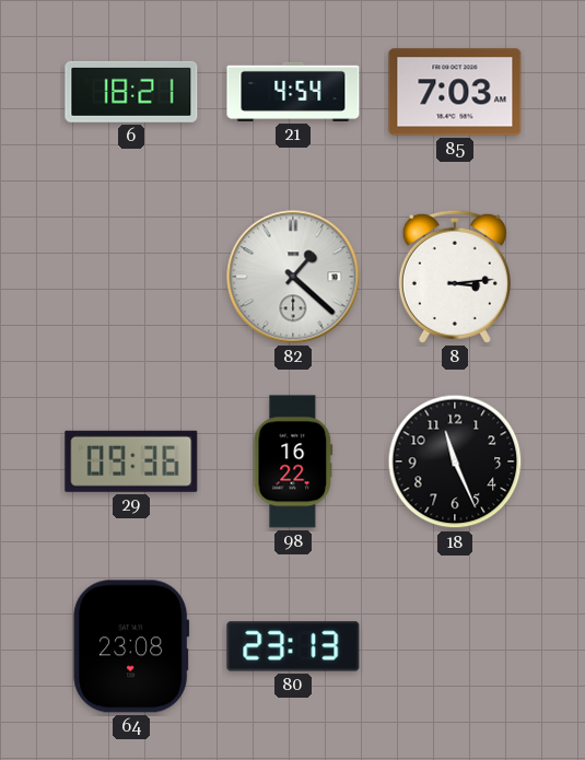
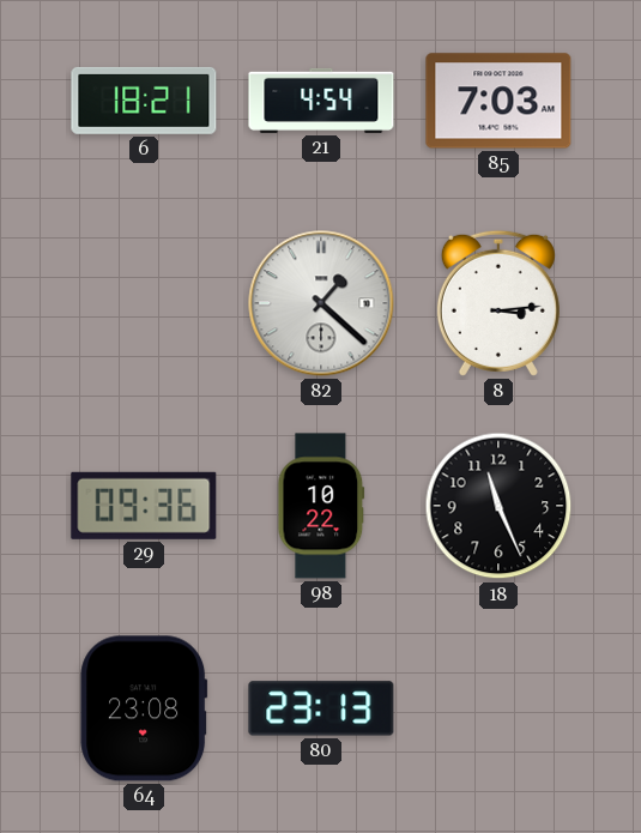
98: 16:22 -> 10:22
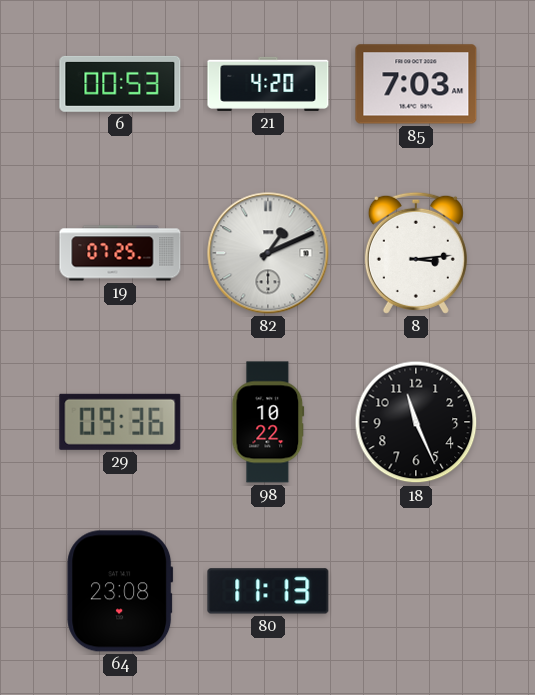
6: 18:21 -> 00:53
21: 4:54 -> 4:20
19: none -> 07:25
82: 1:22 -> 1:11
80: 23:13 -> 11:13
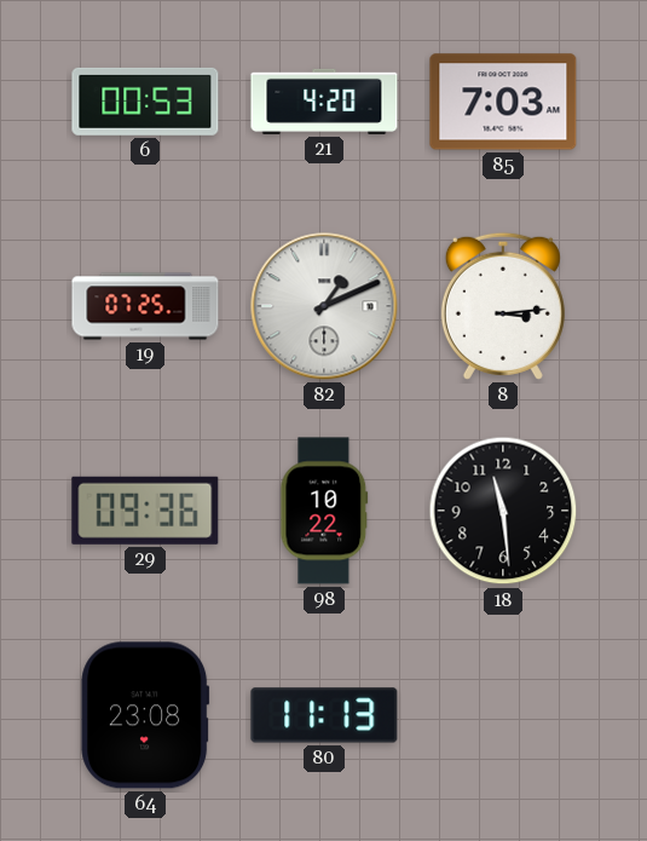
18: 11:26 -> 11:29
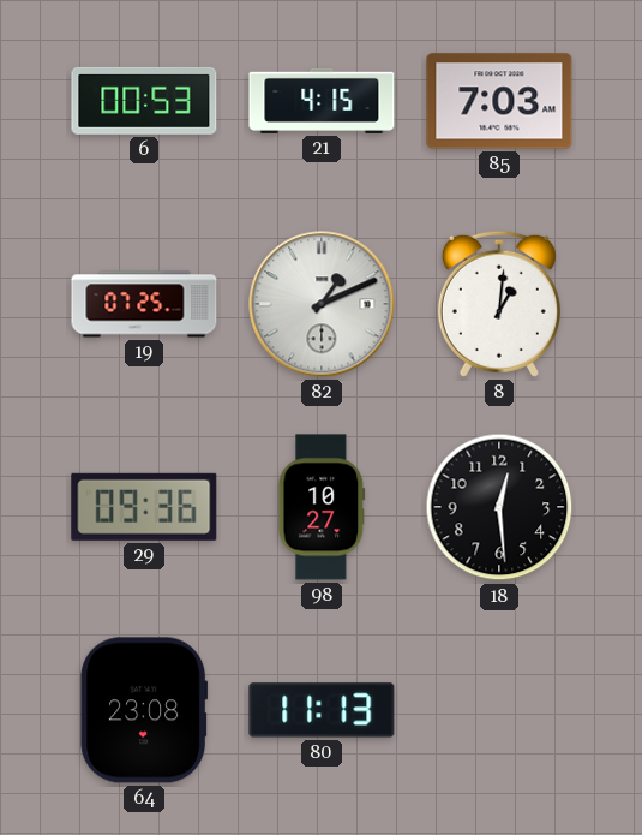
21: 4:20 -> 4:15
8: 3:14 -> 1:01
98: 10:22 -> 10:27
18: 11:29 -> 12:29
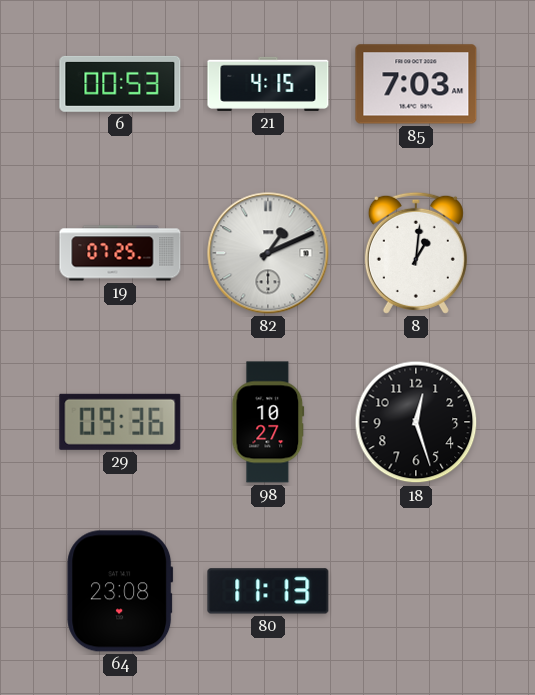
18: 12:29 -> 12:27
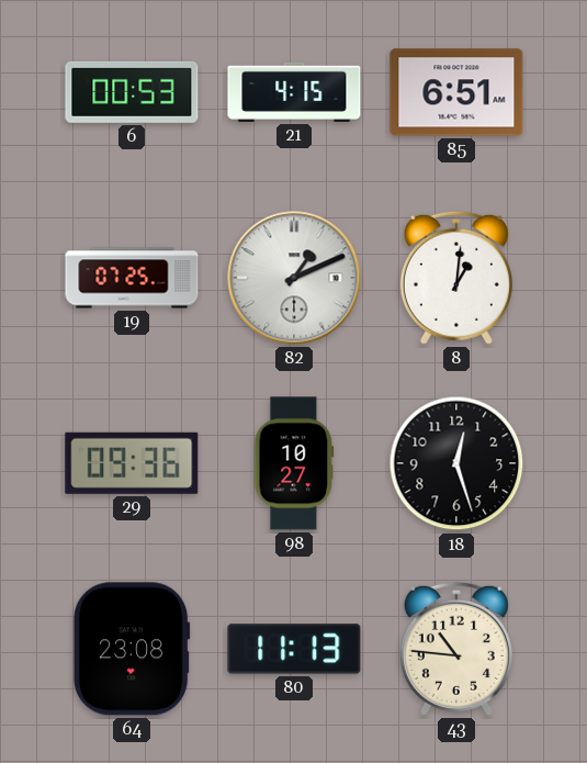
85: 7:03 -> 6:51
43: none -> 10:46
